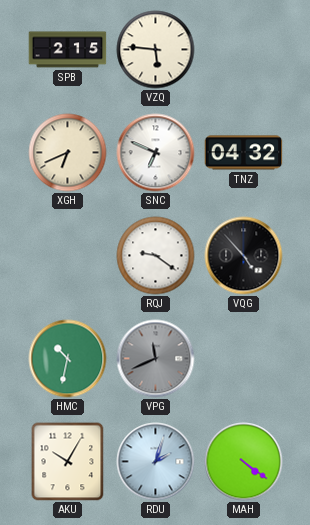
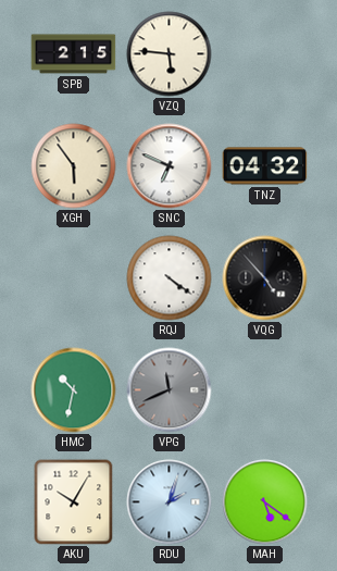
XGH: 6:41 -> 5:54
RQJ: 9:21 -> 4:21
MAH: 4:21 -> 5:21
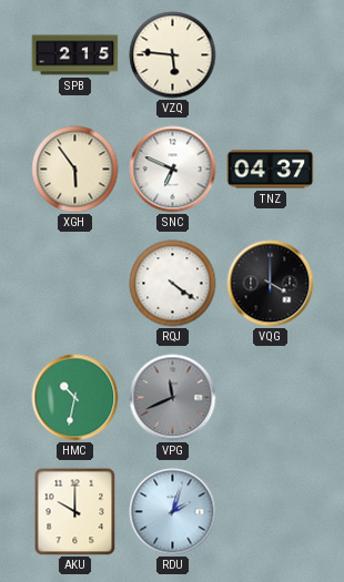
TNZ: 04:32 -> 04:37
VQG: 4:53 -> 4:00
AKU: 10:05 -> 10:00
MAH: 5:21 -> none
